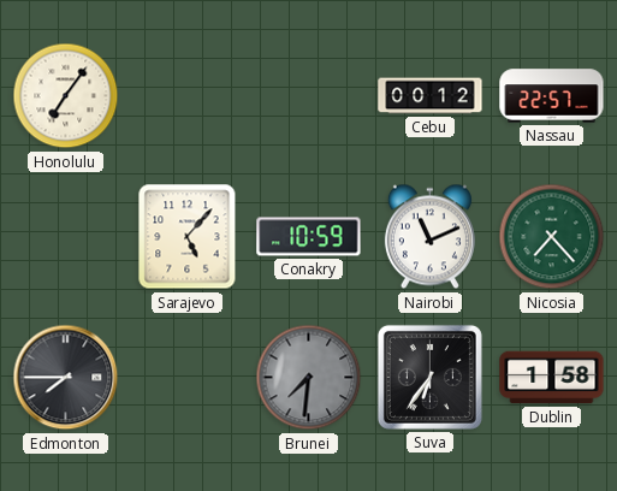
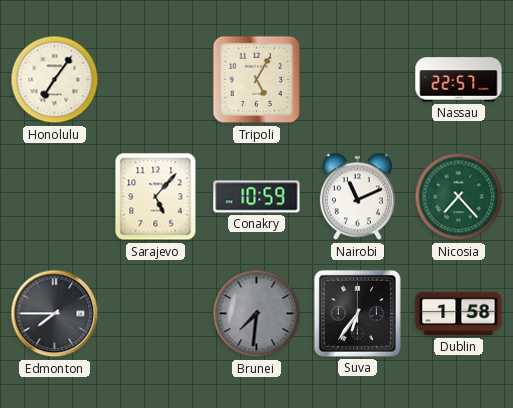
Tripoli: none -> 5:05
Cebu: 00:12 -> none
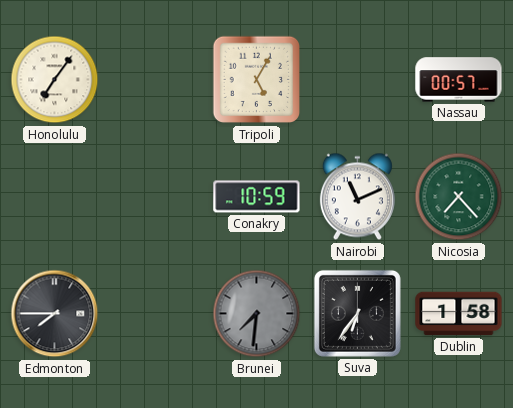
Nassau: 22:57 -> 00:57
Sarajevo: 5:07 -> none
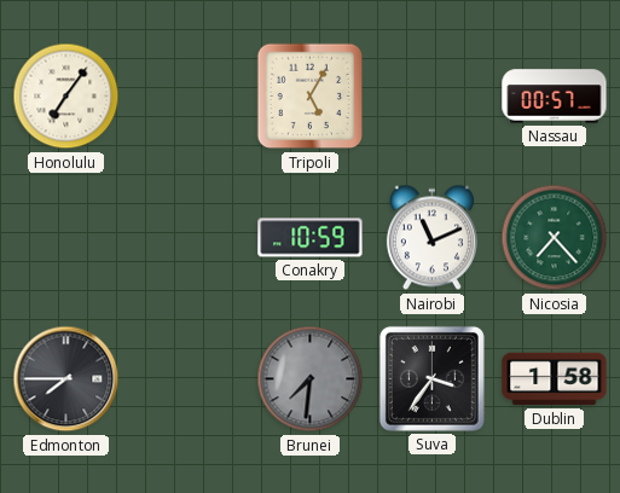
Suva: 6:36 -> 3:36
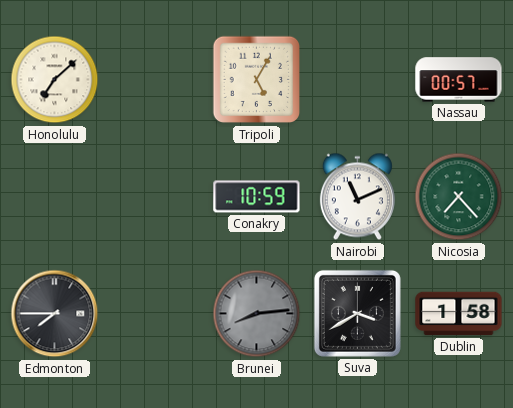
Honolulu: 7:06 -> 7:08
Brunei: 7:31 -> 8:14
Suva: 3:36 -> 3:40
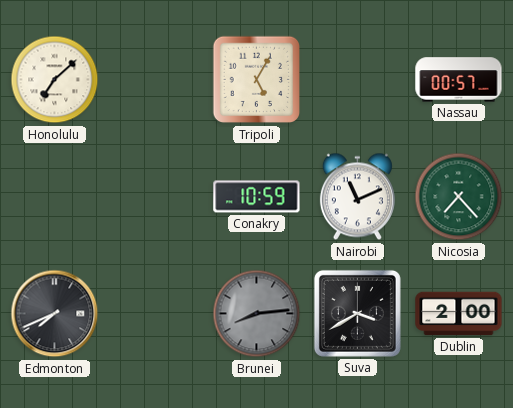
Edmonton: 7:45 -> 7:41
Dublin: 1:58 -> 2:00
